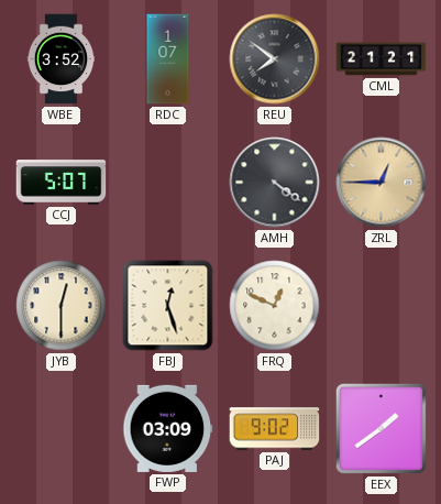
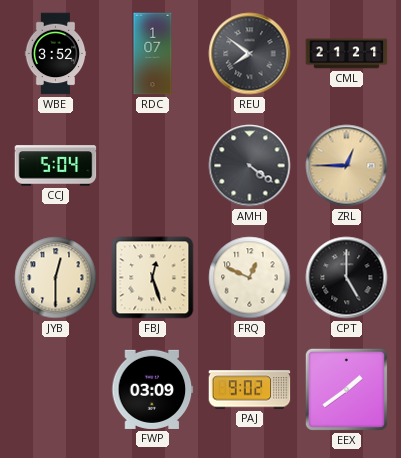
CCJ: 5:07 -> 5:04
CPT: none -> 5:00
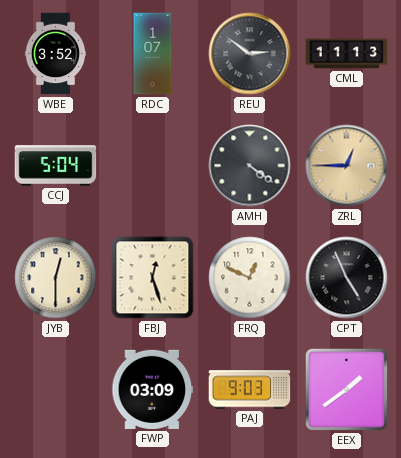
REU: 7:51 -> 2:51
CML: 21:21 -> 11:13
CPT: 5:00 -> 4:56
PAJ: 9:02 -> 9:03
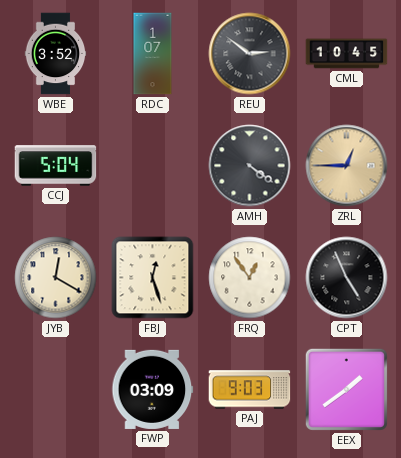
CML: 11:13 -> 10:45
JYB: 12:30 -> 12:20
FRQ: 12:49 -> 12:54
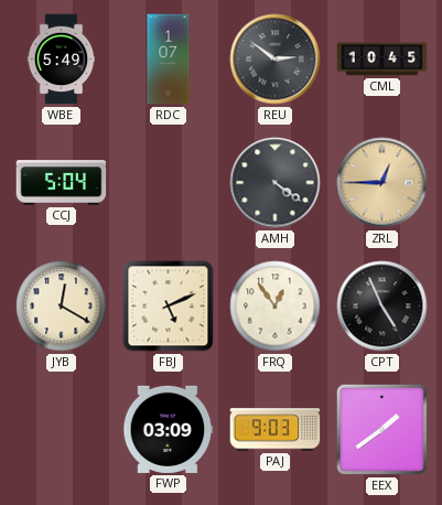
WBE: 3:52 -> 5:49
FBJ: 12:27 -> 5:11
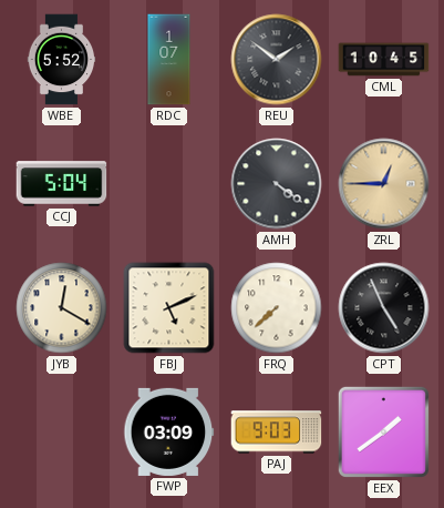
WBE: 5:49 -> 5:52
REU: 2:51 -> 1:51
FRQ: 12:54 -> 7:38
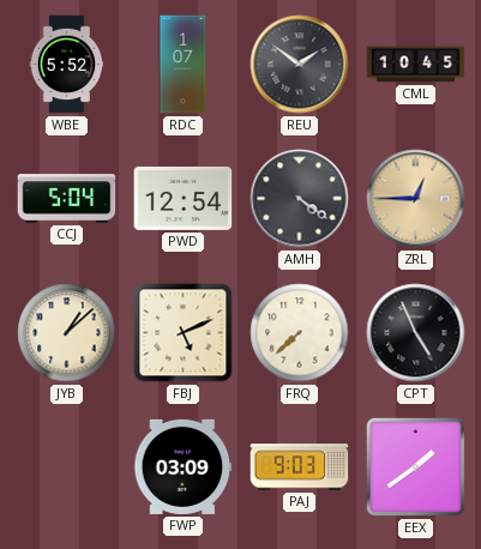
PWD: none -> 12:54
JYB: 12:20 -> 1:08
